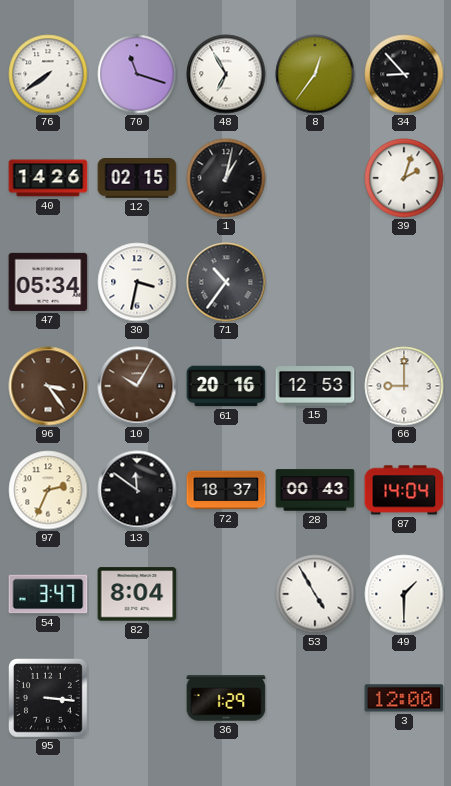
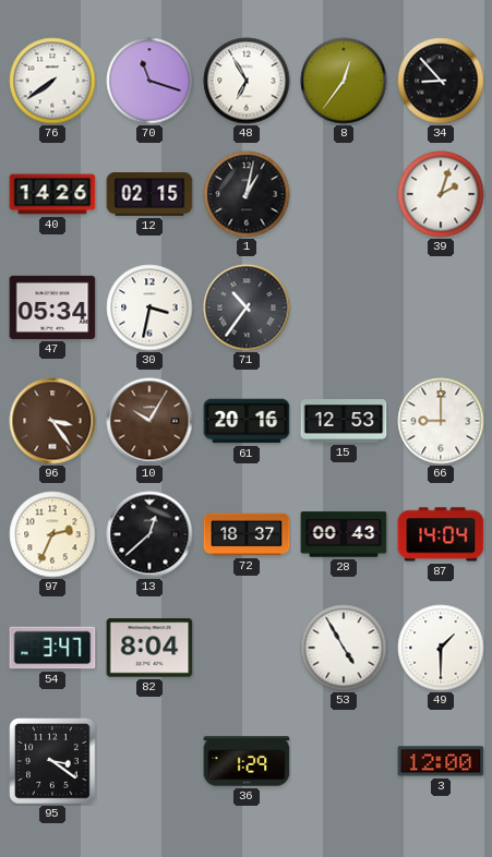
13: 11:51 -> 12:38
95: 3:16 -> 3:21
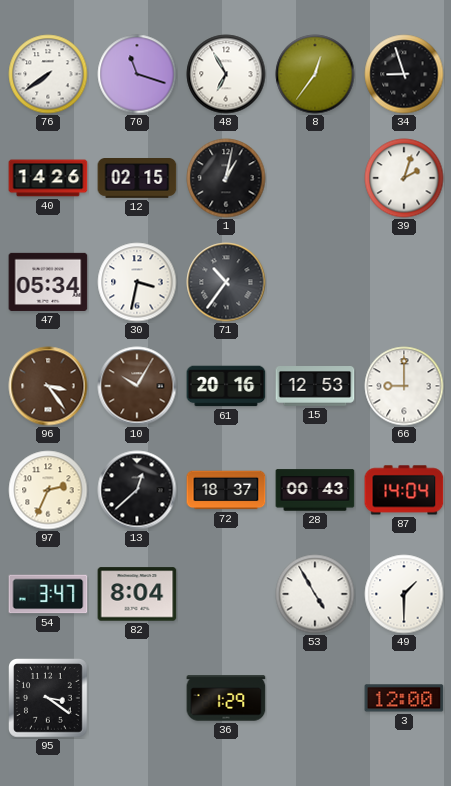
34: 8:53 -> 8:57
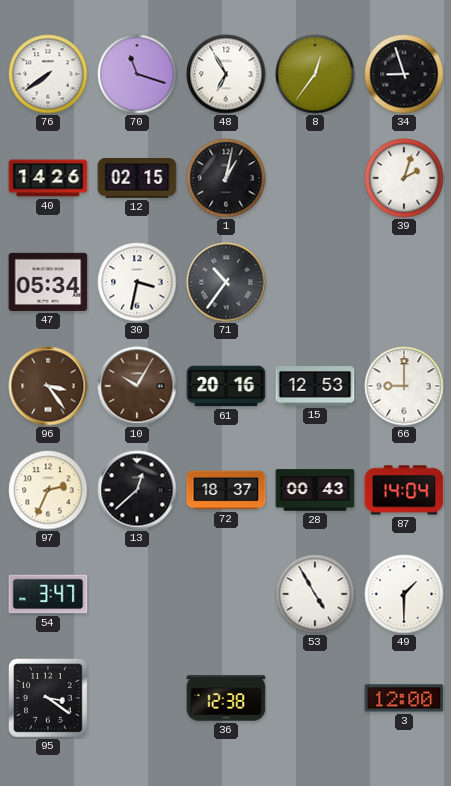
82: 8:04 -> none
36: 1:29 -> 12:38
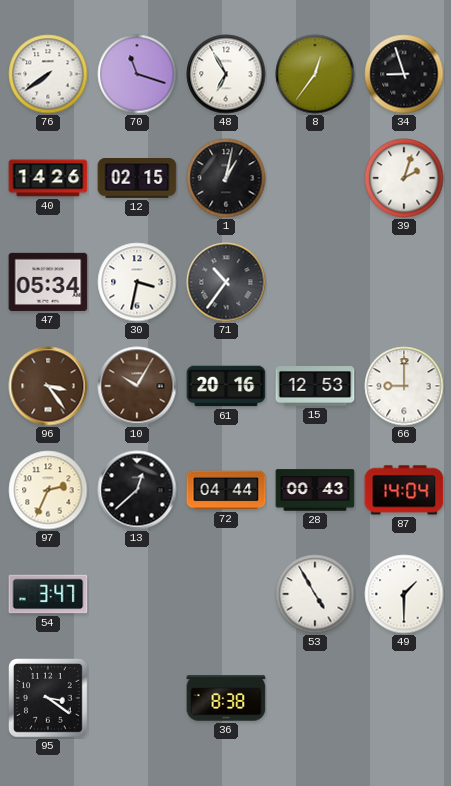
72: 18:37 -> 04:44
36: 12:38 -> 8:38
3: 12:00 -> none
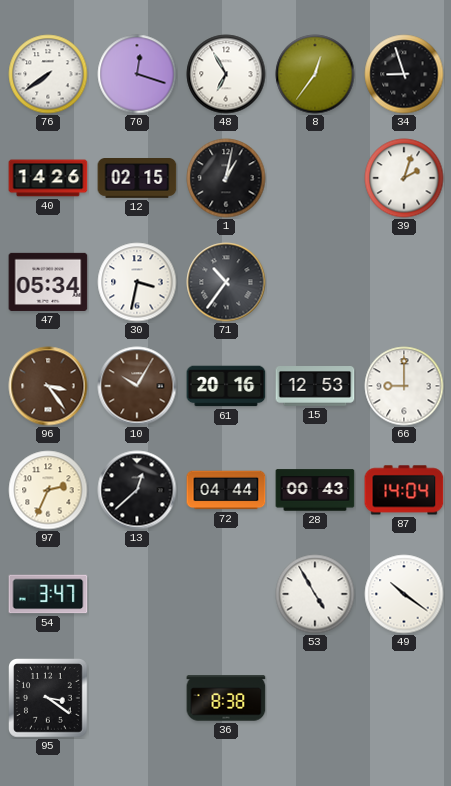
70: 11:18 -> 12:18
49: 1:30 -> 10:21
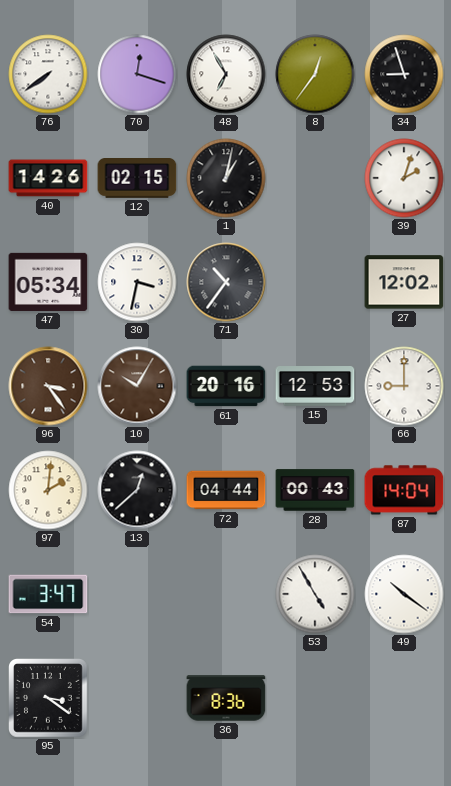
27: none -> 12:02
97: 2:34 -> 2:01
36: 8:38 -> 8:36
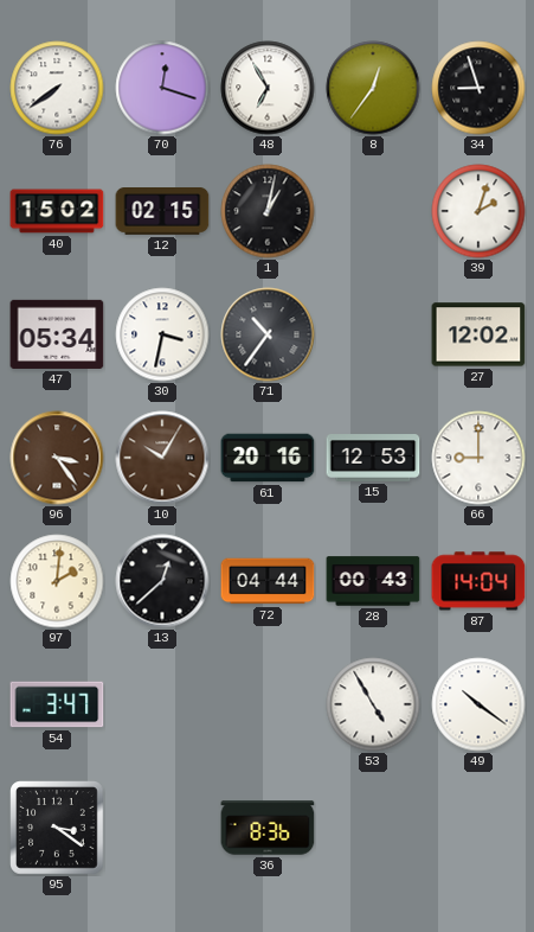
40: 14:26 -> 15:02
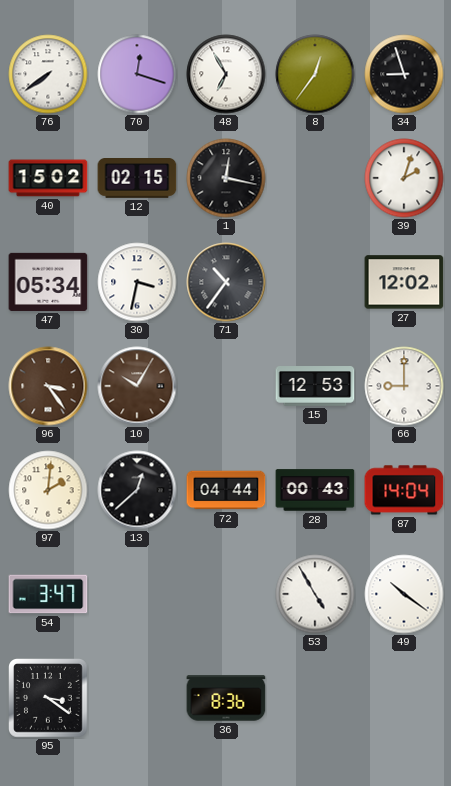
1: 1:02 -> 12:17
61: 20:16 -> none
